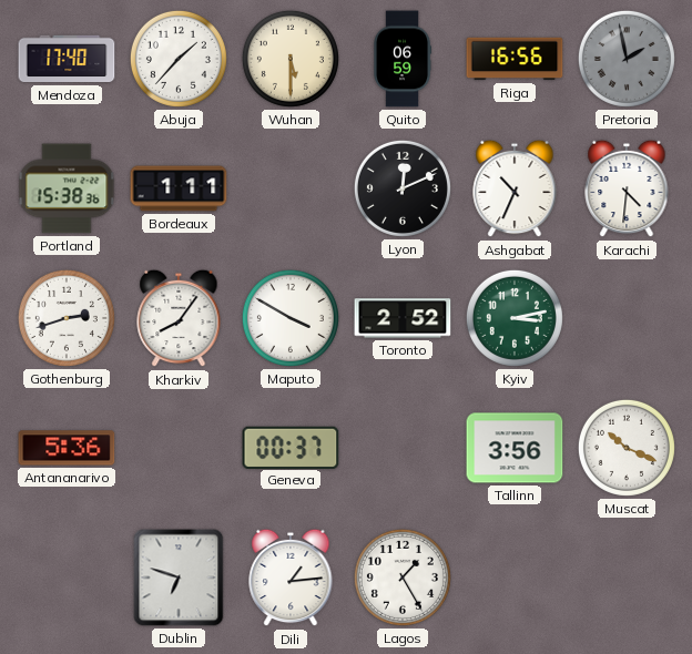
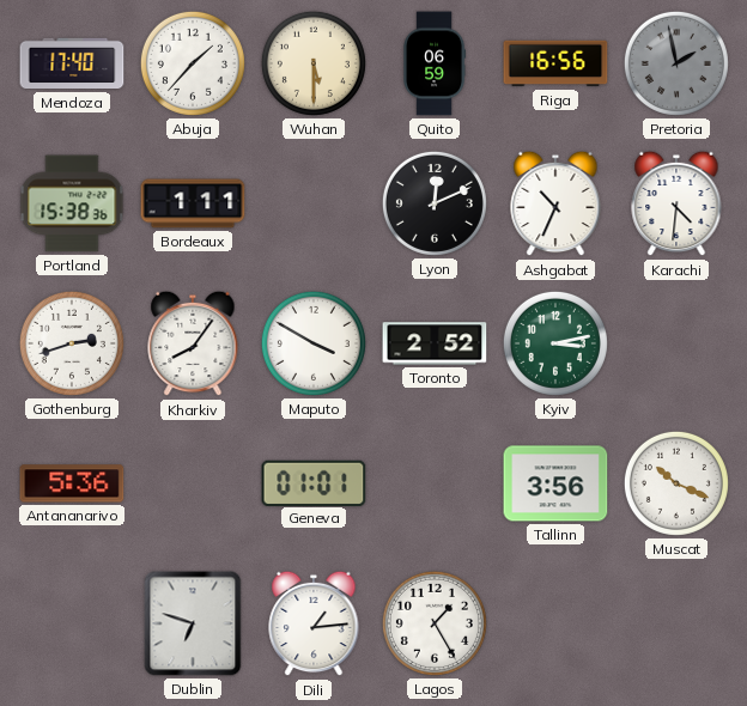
Geneva: 00:37 -> 01:01
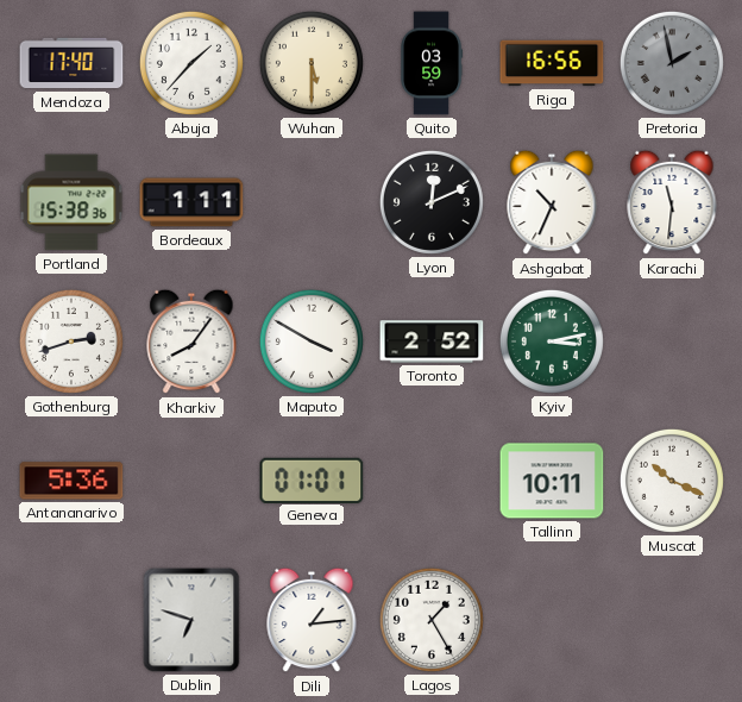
Quito: 06:59 -> 03:59
Karachi: 4:31 -> 11:31
Tallinn: 3:56 -> 10:11
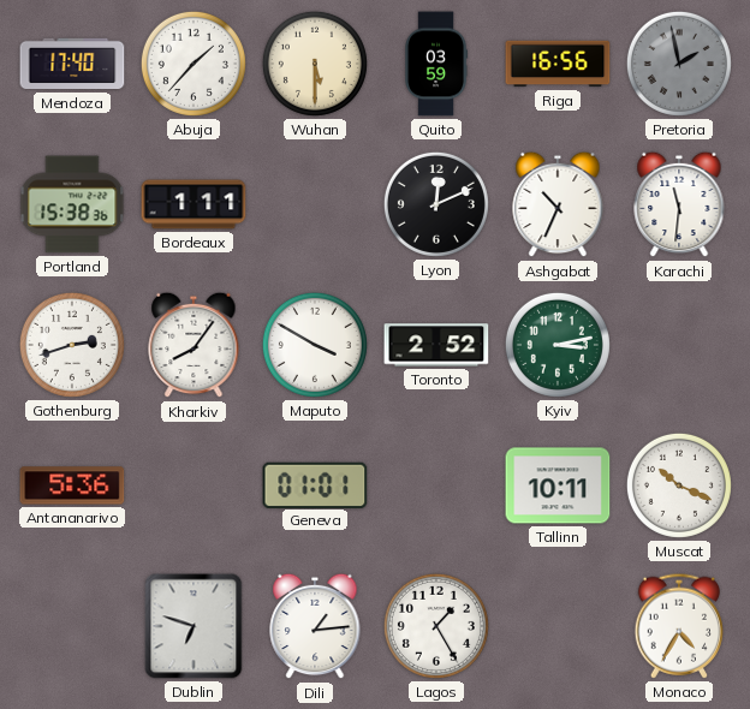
Monaco: none -> 4:35
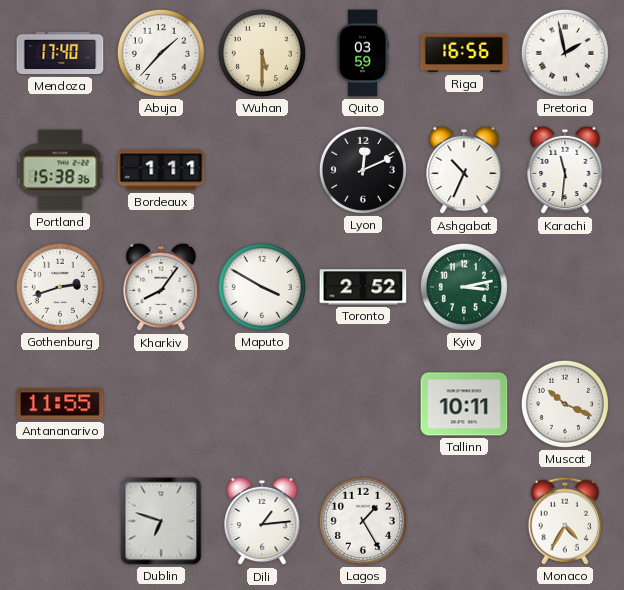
Pretoria dial: grey -> white
Antananarivo: 5:36 -> 11:55
Geneva: 01:01 -> none
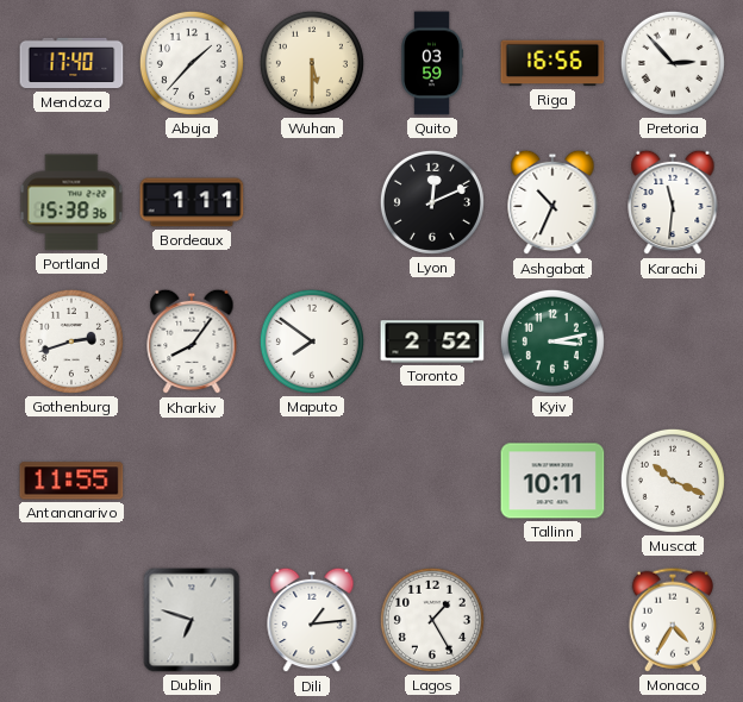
Pretoria: 1:58 -> 2:53
Maputo: 3:50 -> 7:51
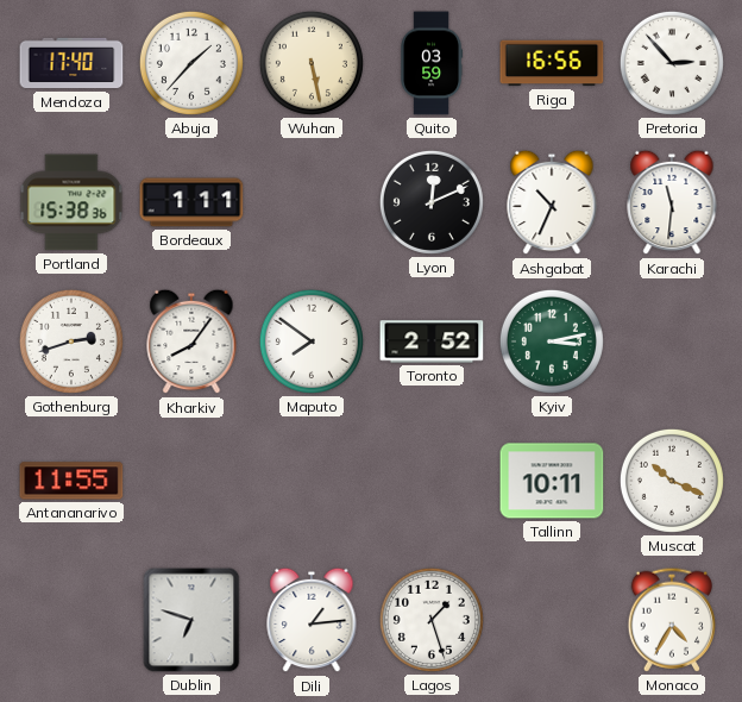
Wuhan: 5:30 -> 5:28
Lagos: 1:25 -> 1:27
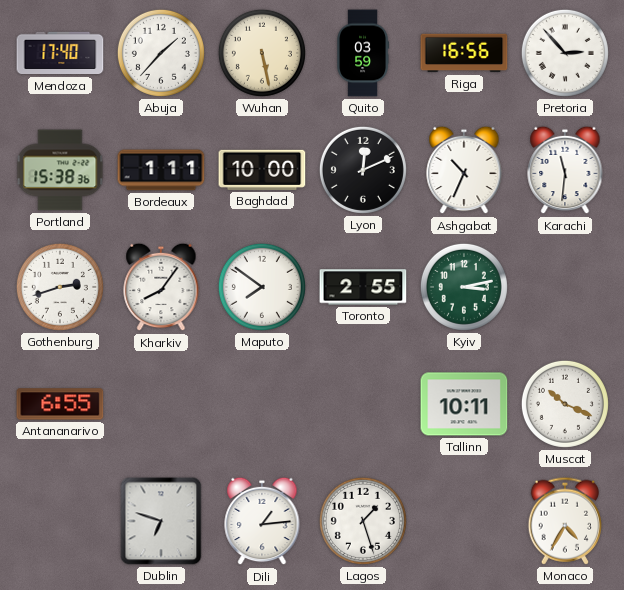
Baghdad: none -> 10:00
Toronto: 2:52 -> 2:55
Antananarivo: 11:55 -> 6:55
